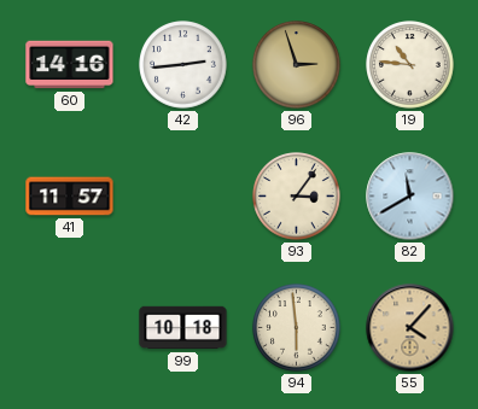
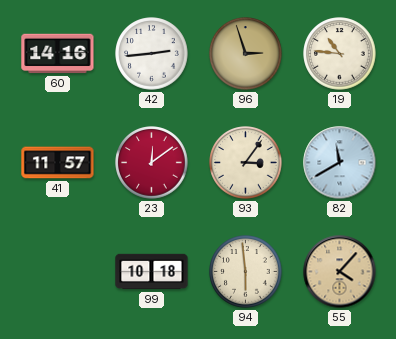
23: none -> 12:09
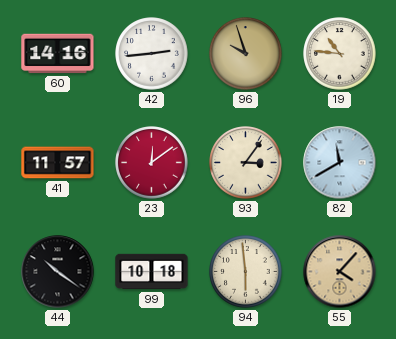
96: 2:57 -> 9:57
44: none -> 10:21
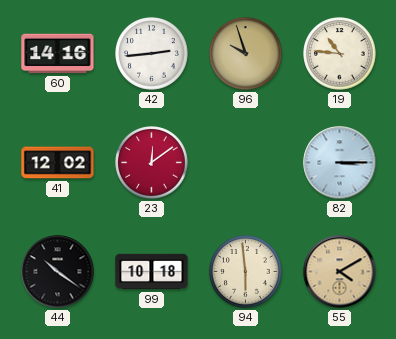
41: 11:57 -> 12:02
93: 3:06 -> none
82: 11:40 -> 3:15
55: 4:07 -> 4:10
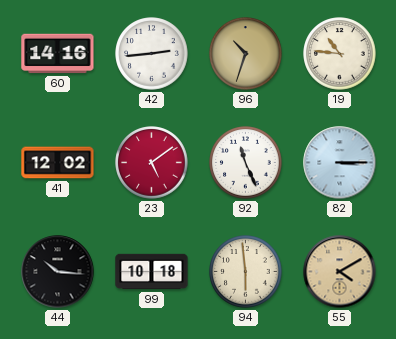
96: 9:57 -> 10:33
23: 12:09 -> 5:09
92: none -> 11:26
44: 10:21 -> 10:16
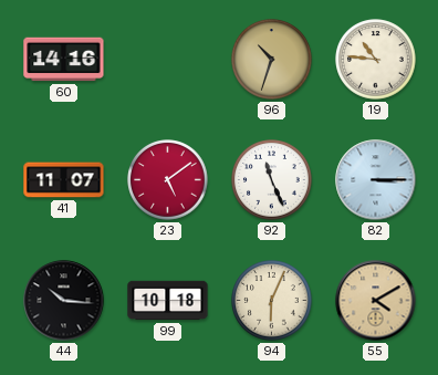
42: 2:44 -> none
41: 12:02 -> 11:07
94: 5:59 -> 6:04
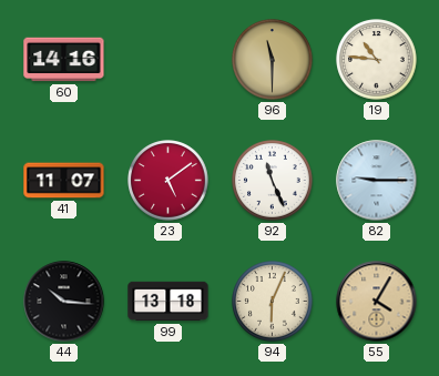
96: 10:33 -> 11:30
82: 3:15 -> 9:15
99: 10:18 -> 13:18
55: 4:10 -> 4:05
